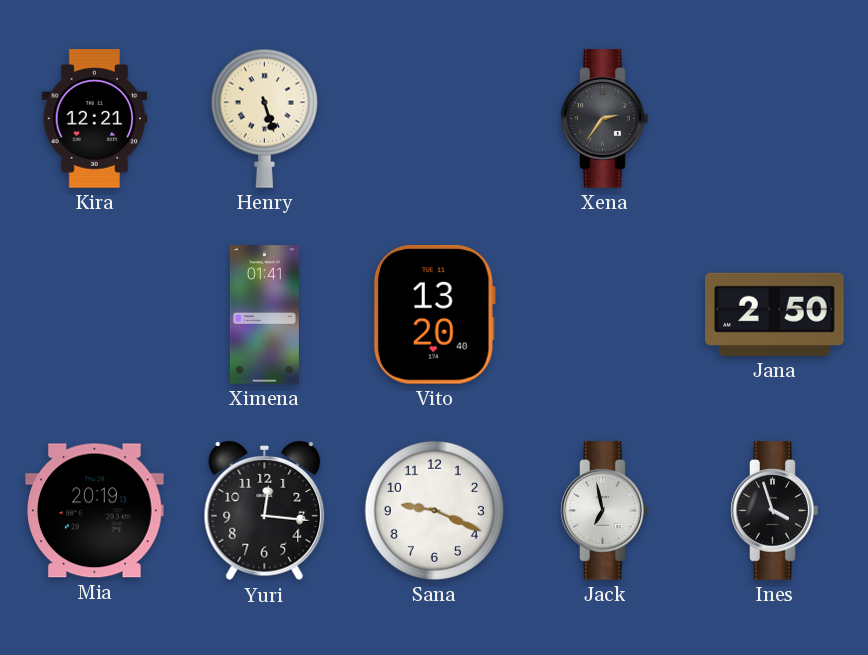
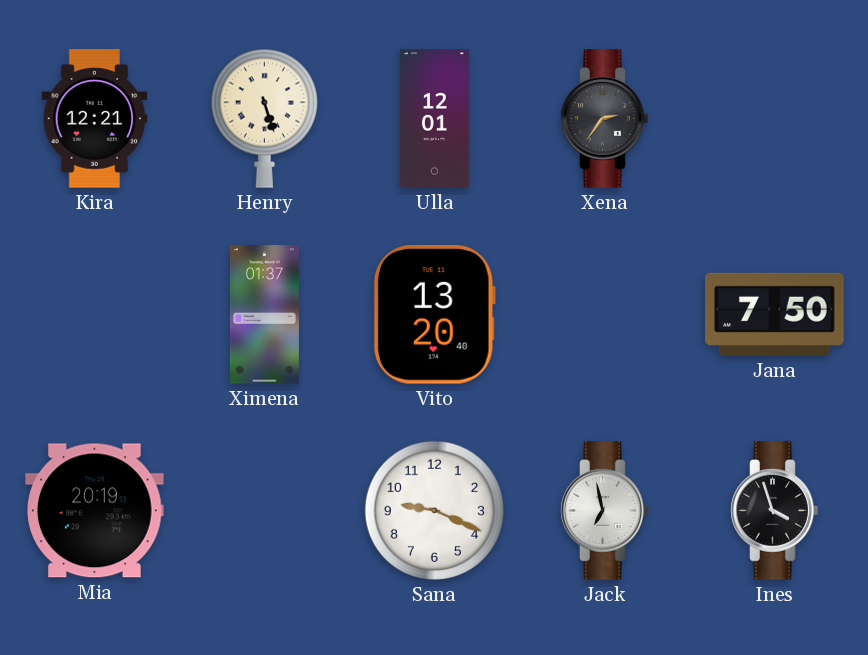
Ulla: none -> 12:01
Ximena: 01:41 -> 01:37
Jana: 2:50 -> 7:50
Yuri: 12:16 -> none
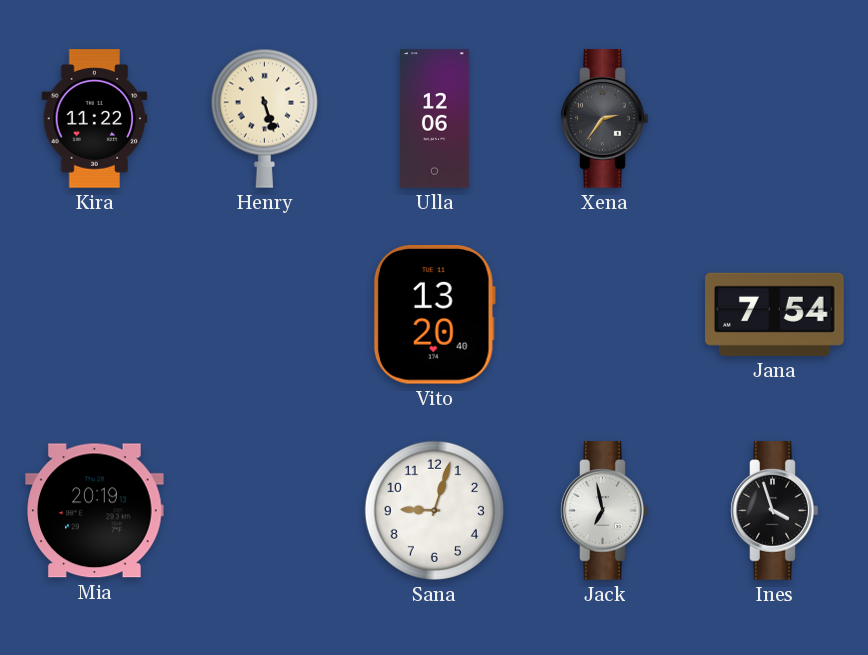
Kira: 12:21 -> 11:22
Ulla: 12:01 -> 12:06
Ximena: 01:37 -> none
Jana: 7:50 -> 7:54
Sana: 9:19 -> 9:03
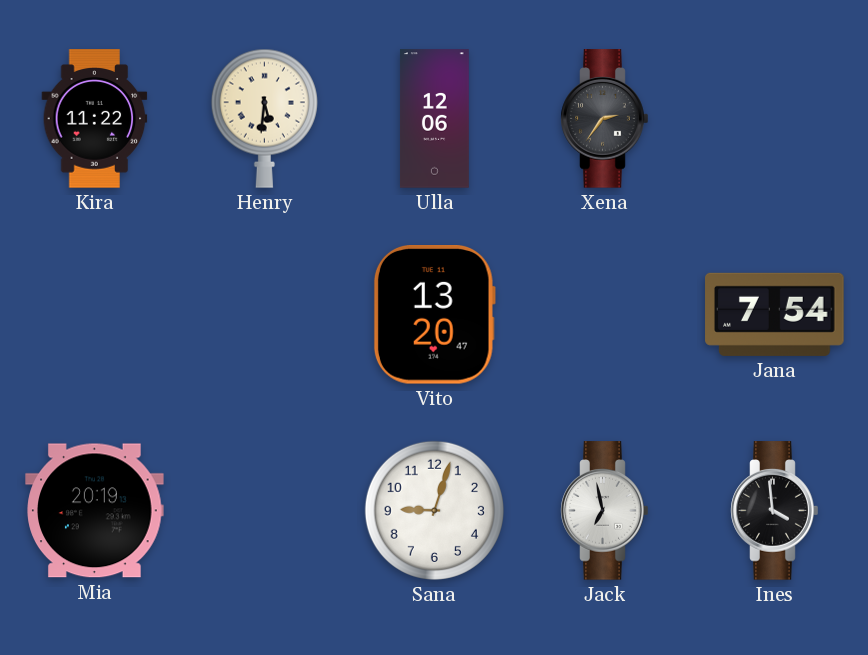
Henry: 5:27 -> 5:31
Vito: 13:20:40 -> 13:20:47
Ines: 3:57 -> 3:59
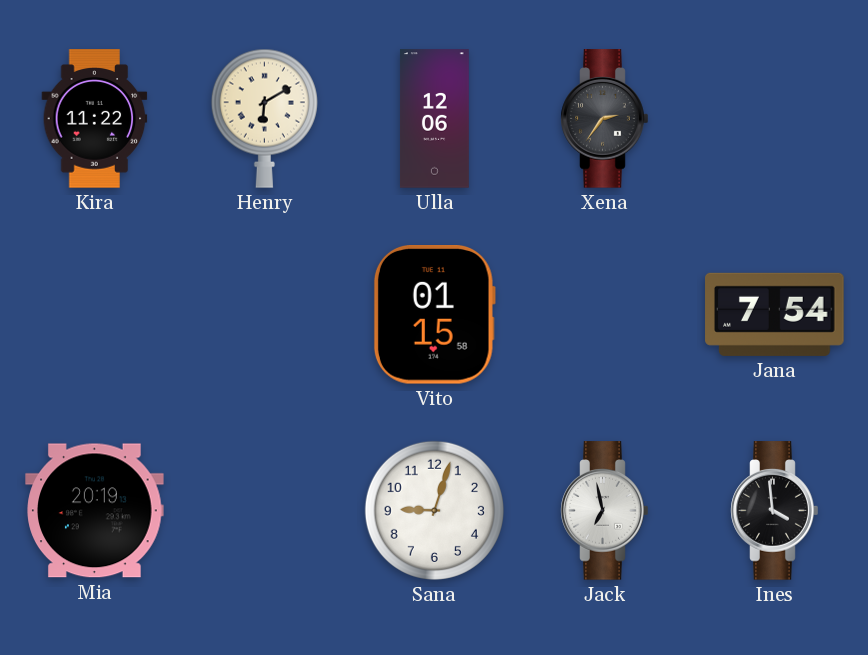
Henry: 5:31 -> 6:10
Vito: 13:20 -> 01:15
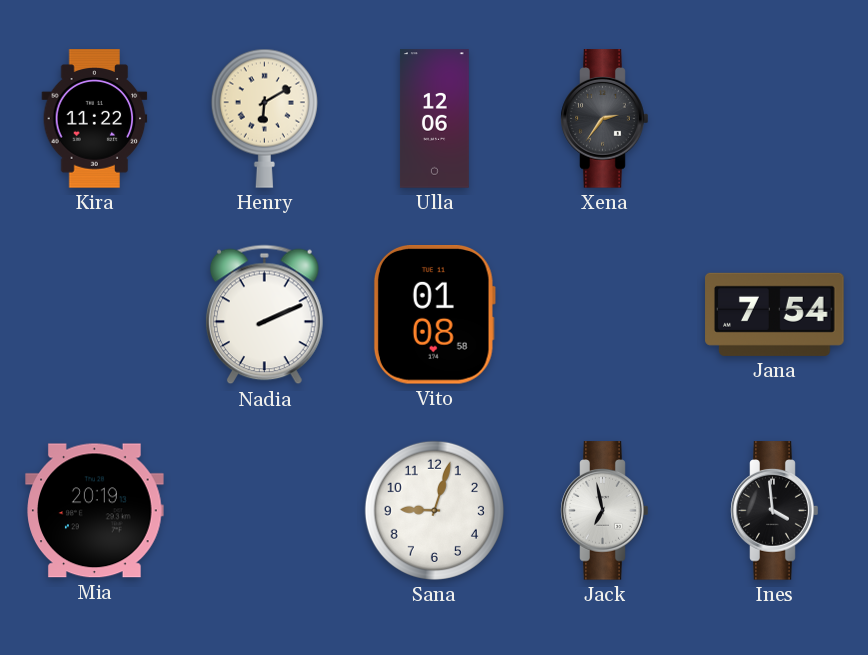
Nadia: none -> 2:11
Vito: 01:15 -> 01:08
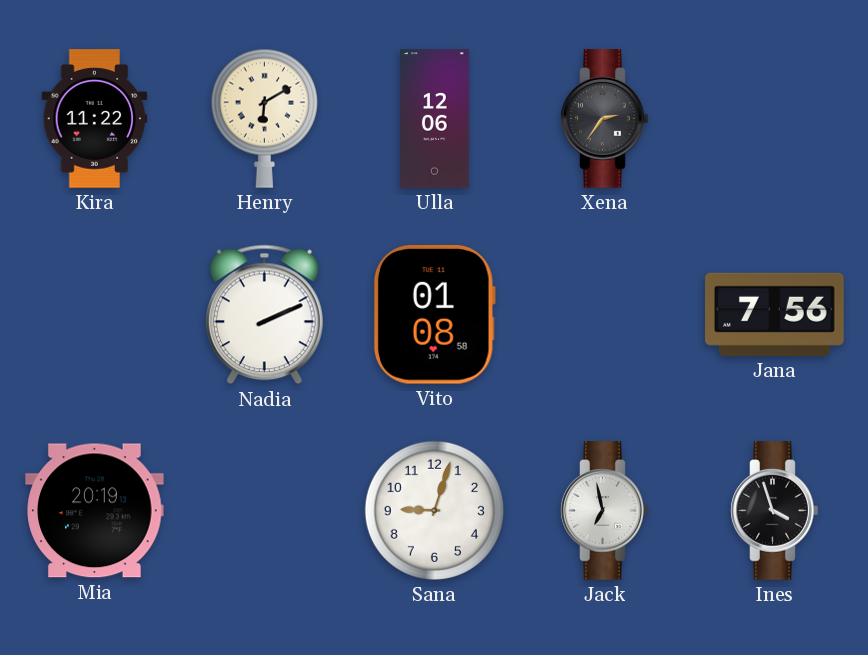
Jana: 7:54 -> 7:56
Ines: 3:59 -> 3:57
